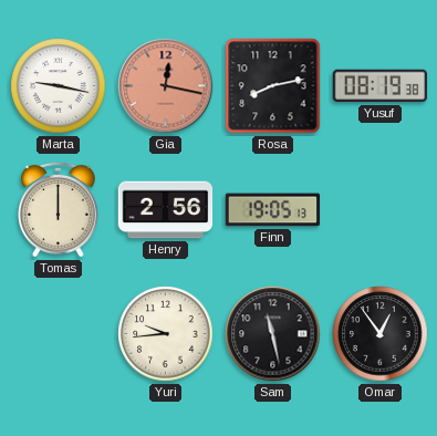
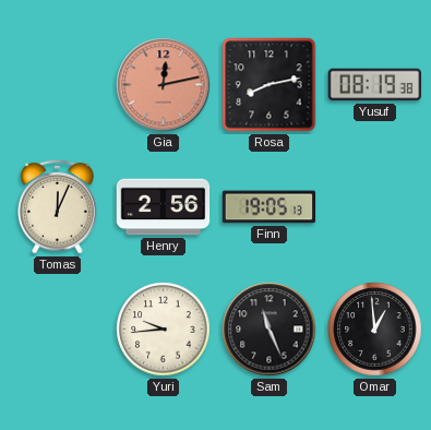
Marta: 9:17 -> none
Gia: 12:17 -> 12:13
Tomas: 12:00 -> 12:04
Sam: 11:28 -> 11:26
Omar: 12:54 -> 12:59
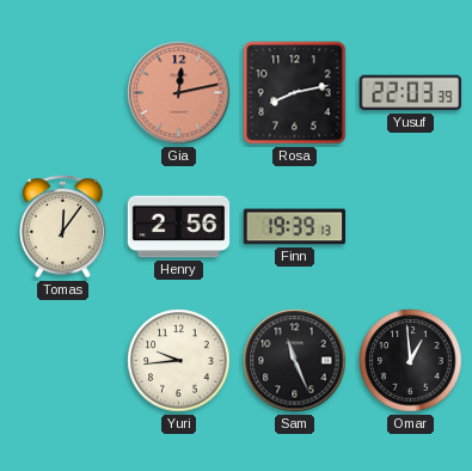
Yusuf: 08:19 -> 22:03
Tomas: 12:04 -> 12:06
Finn: 19:05 -> 19:39
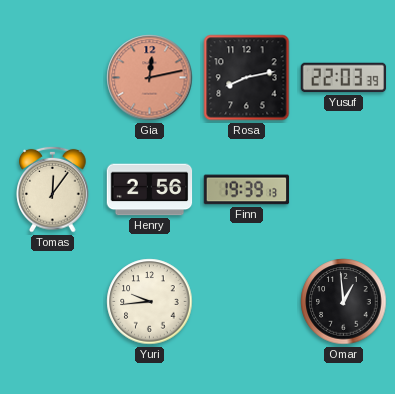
Sam: 11:26 -> none
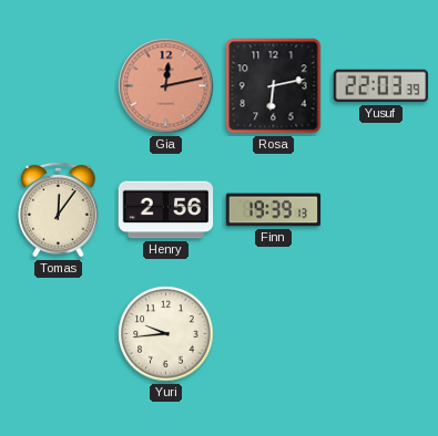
Rosa: 8:13 -> 6:13
Omar: 12:59 -> none
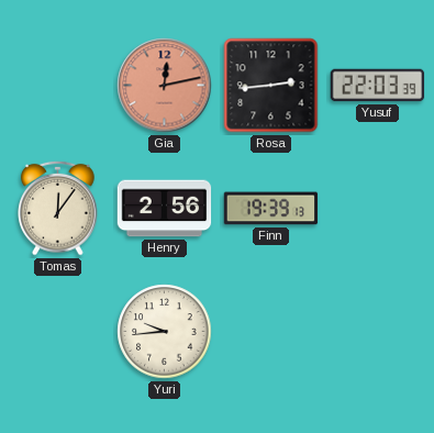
Rosa: 6:13 -> 2:44
